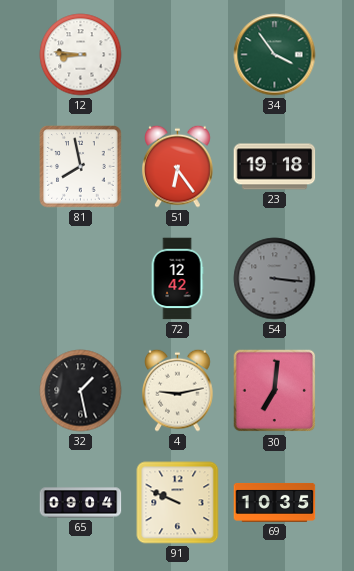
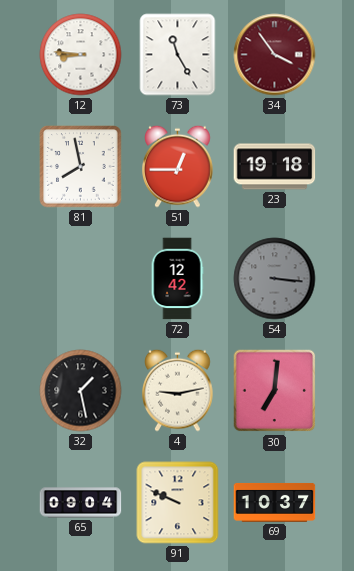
73: none -> 11:25
34 dial: green -> burgundy
51: 6:24 -> 12:45
69: 10:35 -> 10:37
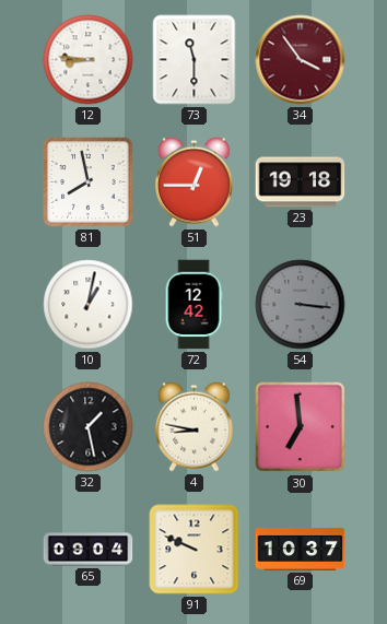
73: 11:25 -> 11:30
10: none -> 1:02
4: 9:13 -> 8:47
30: 7:01 -> 6:59
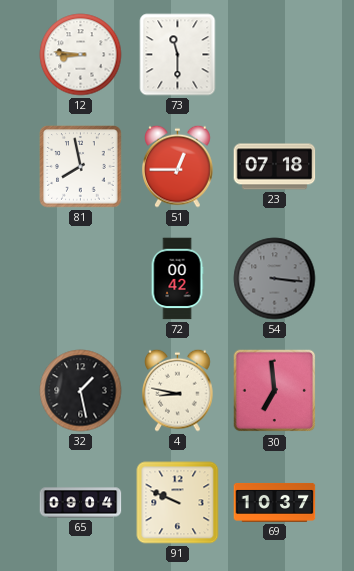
34: 3:54 -> none
23: 19:18 -> 07:18
10: 1:02 -> none
72: 12:42 -> 00:42
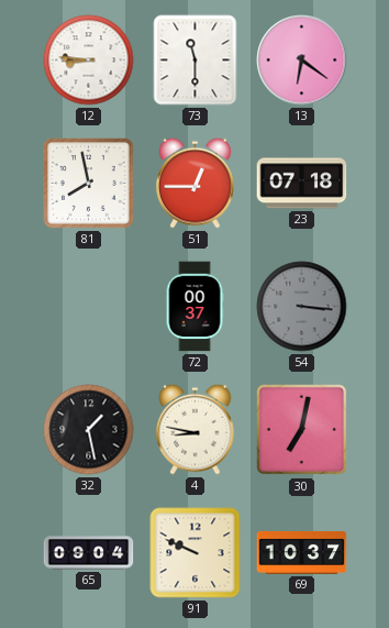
13: none -> 6:21
72: 00:42 -> 00:37
30: 6:59 -> 7:02
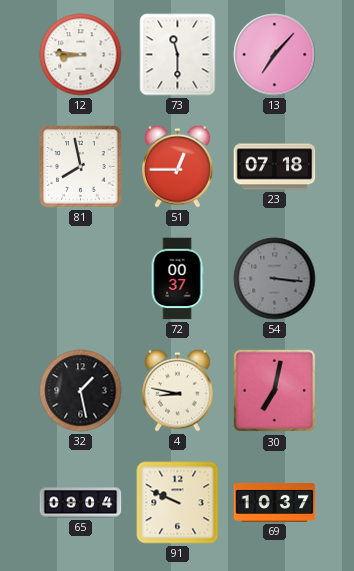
13: 6:21 -> 7:07
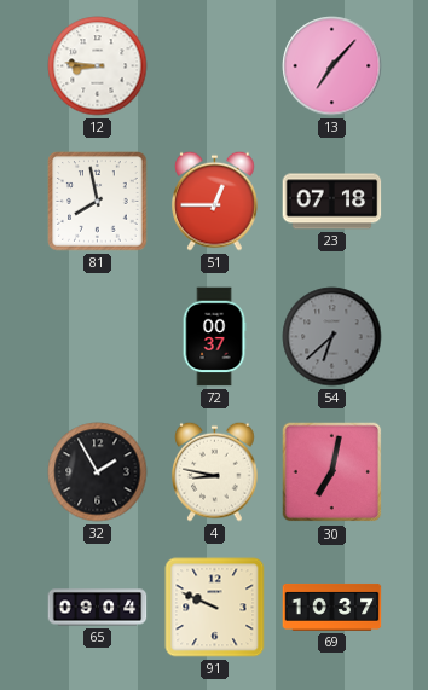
73: 11:30 -> none
54: 3:16 -> 6:38
32: 1:28 -> 1:55
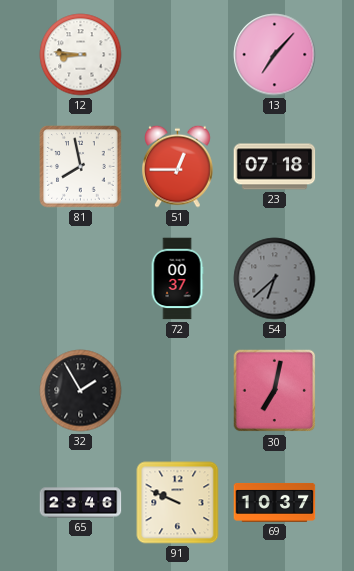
4: 8:47 -> none
65: 09:04 -> 23:46
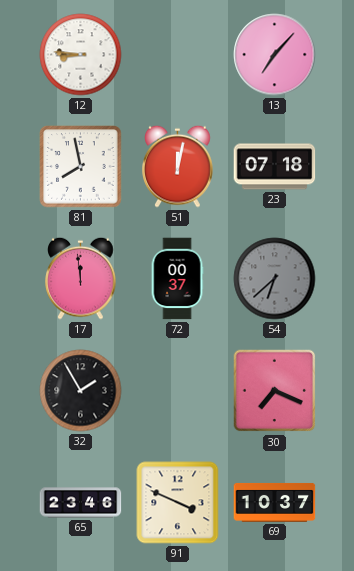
51: 12:45 -> 12:02
17: none -> 11:59
30: 7:02 -> 7:19
91: 9:49 -> 3:49
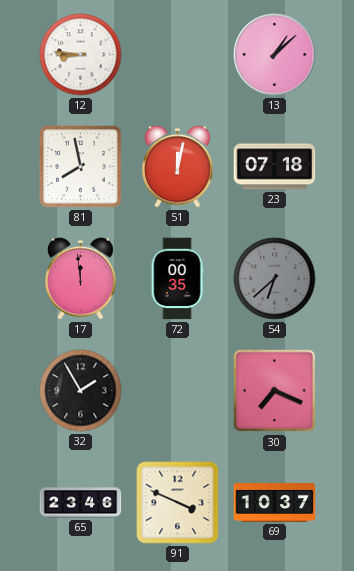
13: 7:07 -> 1:08
72: 00:37 -> 00:35
